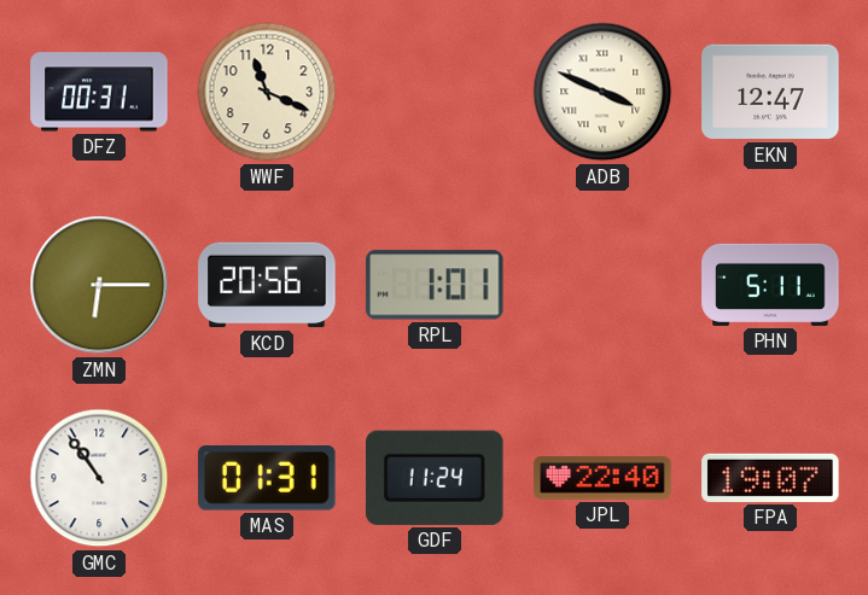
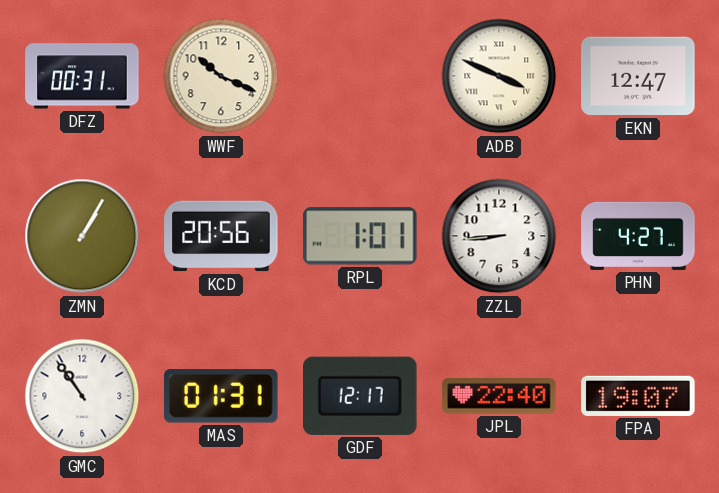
WWF: 11:19 -> 10:19
ZMN: 6:15 -> 1:05
ZZL: none -> 8:44
PHN: 5:11 -> 4:27
GDF: 11:24 -> 12:17
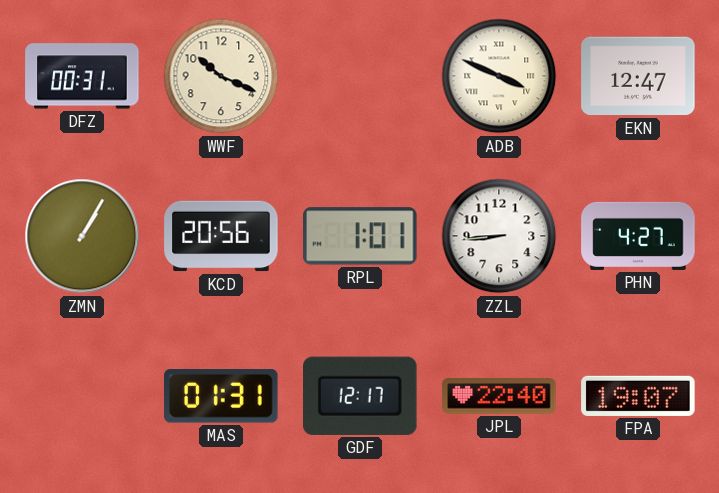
GMC: 10:54 -> none
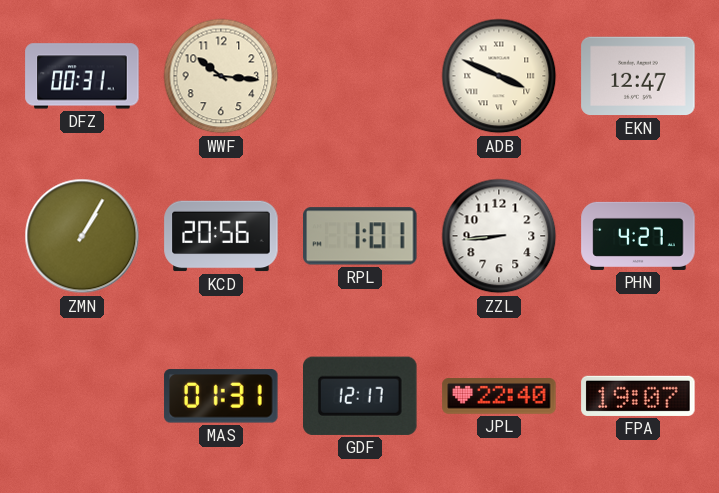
WWF: 10:19 -> 10:16
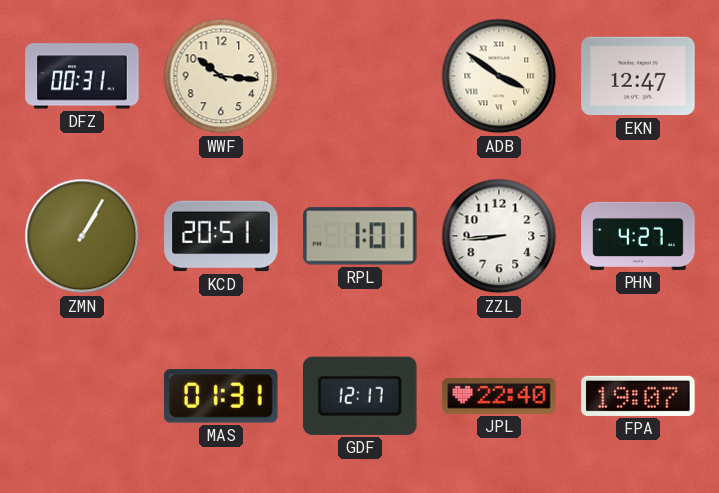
ADB: 3:49 -> 3:51
KCD: 20:56 -> 20:51
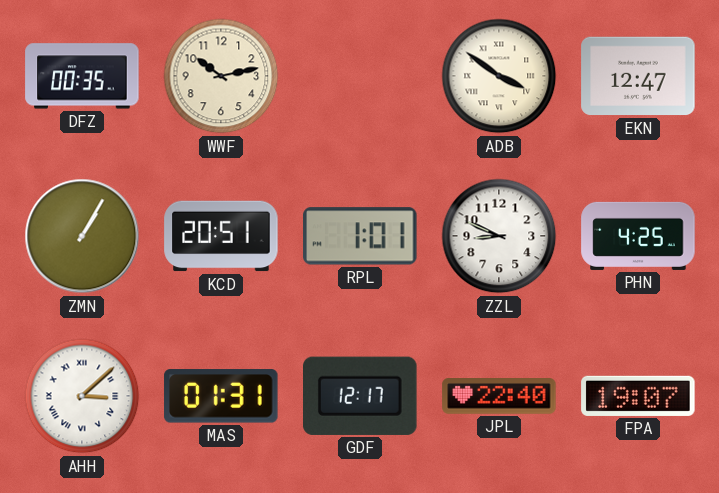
DFZ: 00:31 -> 00:35
WWF: 10:16 -> 10:13
ZZL: 8:44 -> 8:49
PHN: 4:27 -> 4:25
AHH: none -> 3:08
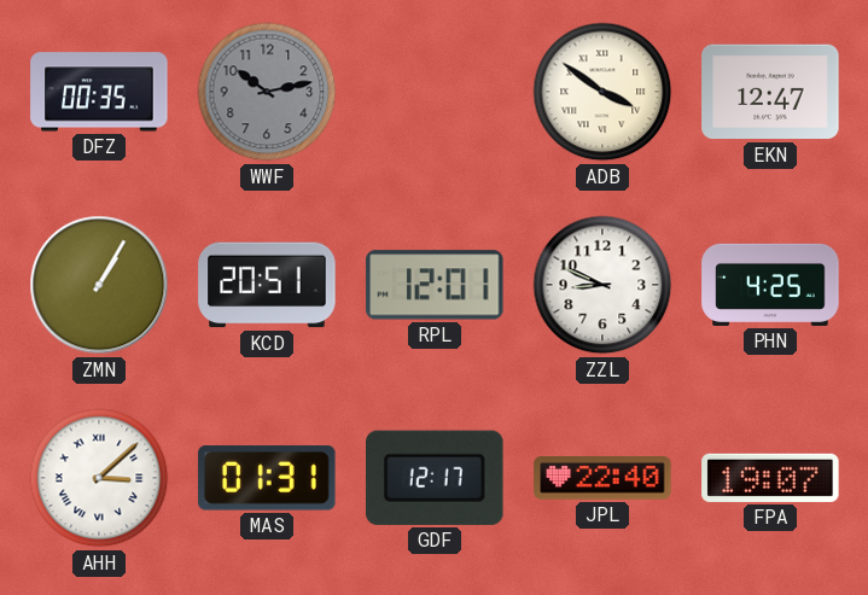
WWF dial: cream -> grey
RPL: 1:01 -> 12:01
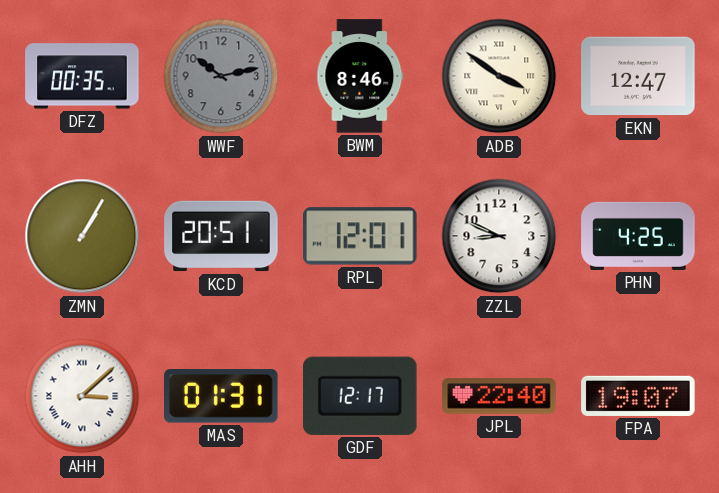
BWM: none -> 8:46
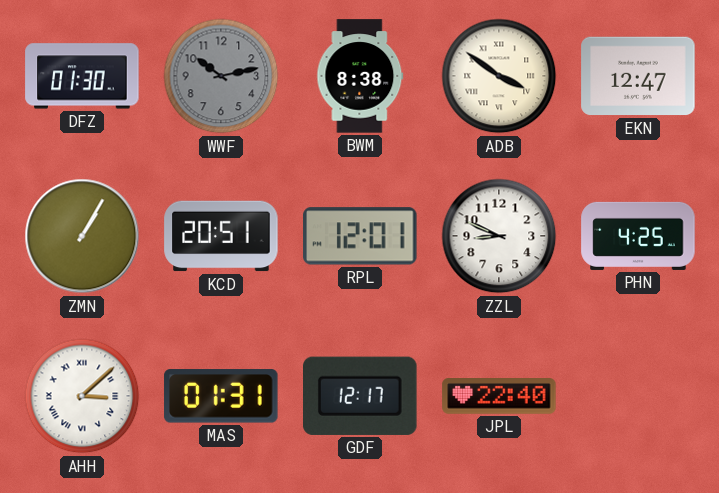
DFZ: 00:35 -> 01:30
BWM: 8:46 -> 8:38
FPA: 19:07 -> none
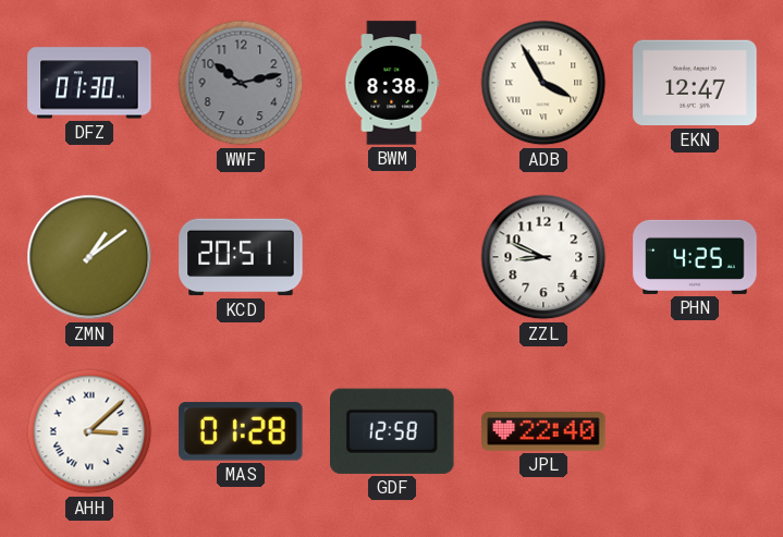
ADB: 3:51 -> 3:55
ZMN: 1:05 -> 1:09
RPL: 12:01 -> none
MAS: 01:31 -> 01:28
GDF: 12:17 -> 12:58
